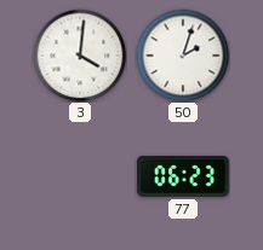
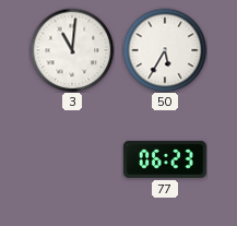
3: 4:01 -> 11:01
50: 2:03 -> 5:35
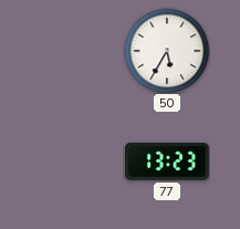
3: 11:01 -> none
77: 06:23 -> 13:23
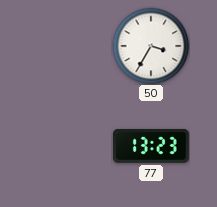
50: 5:35 -> 3:35
